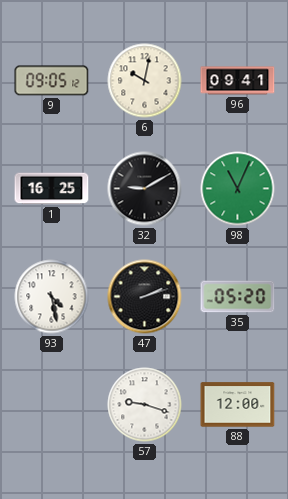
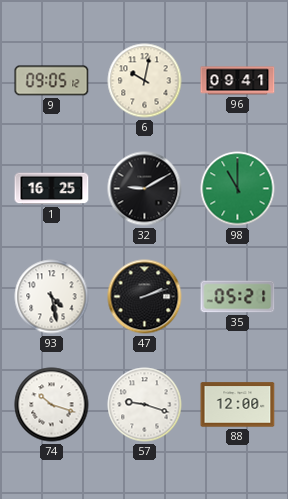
98: 11:04 -> 11:00
35: 05:20 -> 05:21
74: none -> 10:18
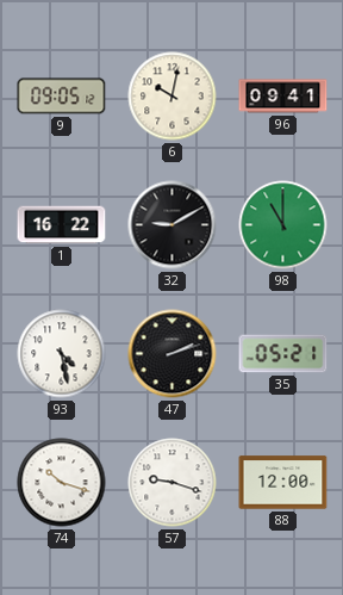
1: 16:25 -> 16:22
